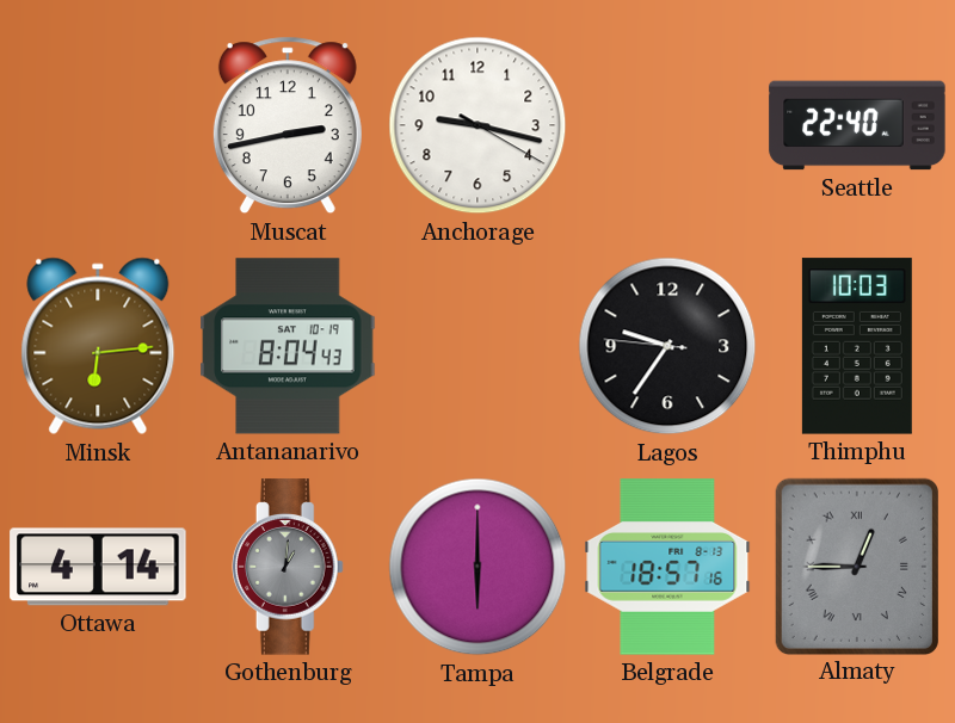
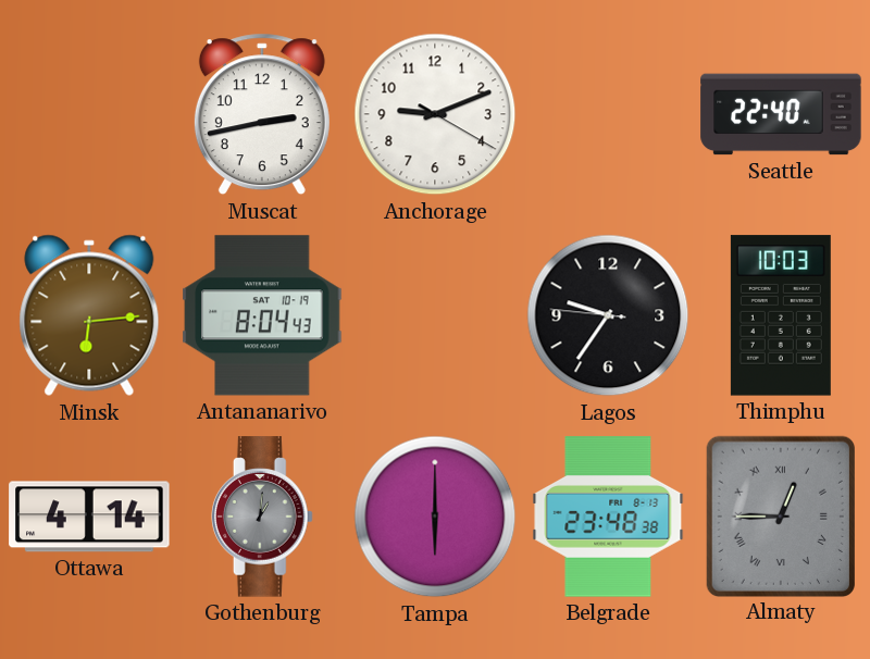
Anchorage: 9:17 -> 9:11
Belgrade: 18:57 -> 23:48
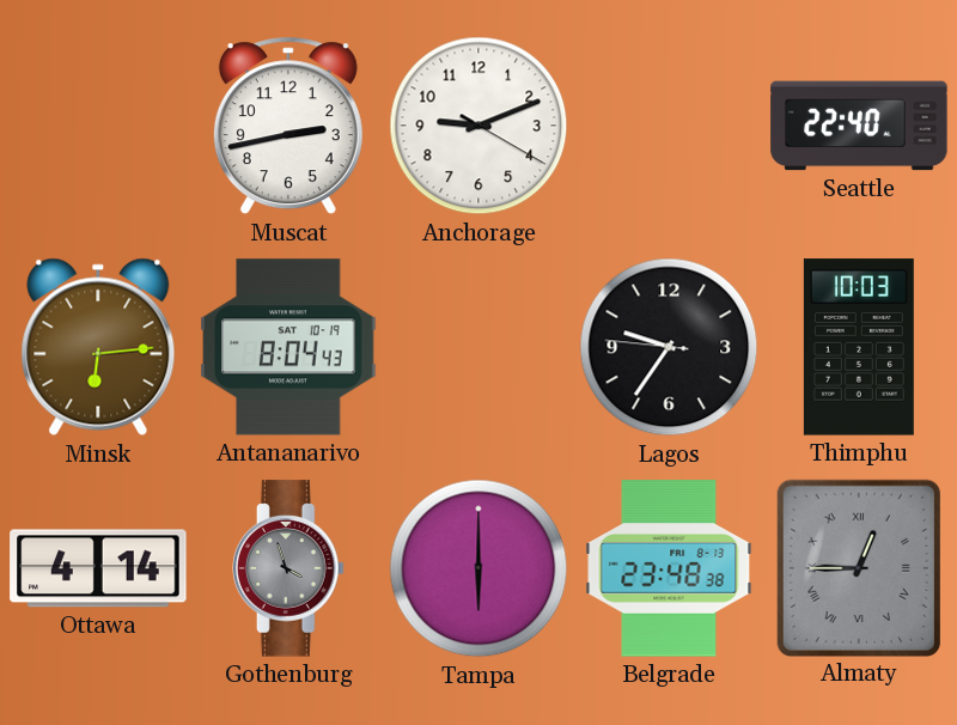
Gothenburg: 1:01 -> 3:57
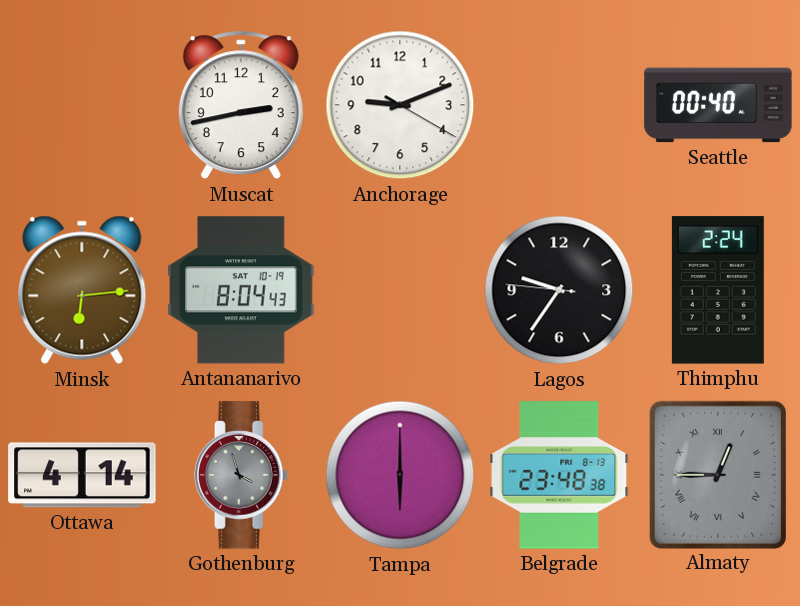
Seattle: 22:40 -> 00:40
Thimphu: 10:03 -> 2:24
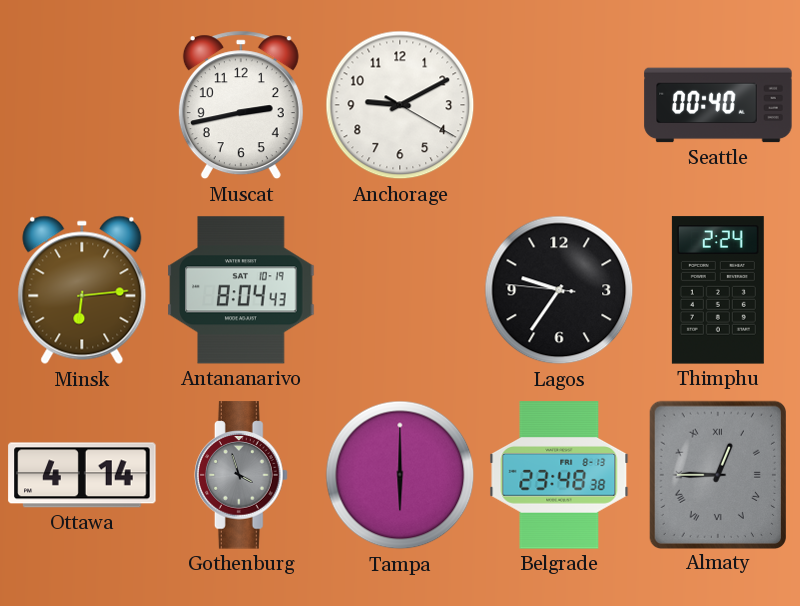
Anchorage: 9:11 -> 9:10
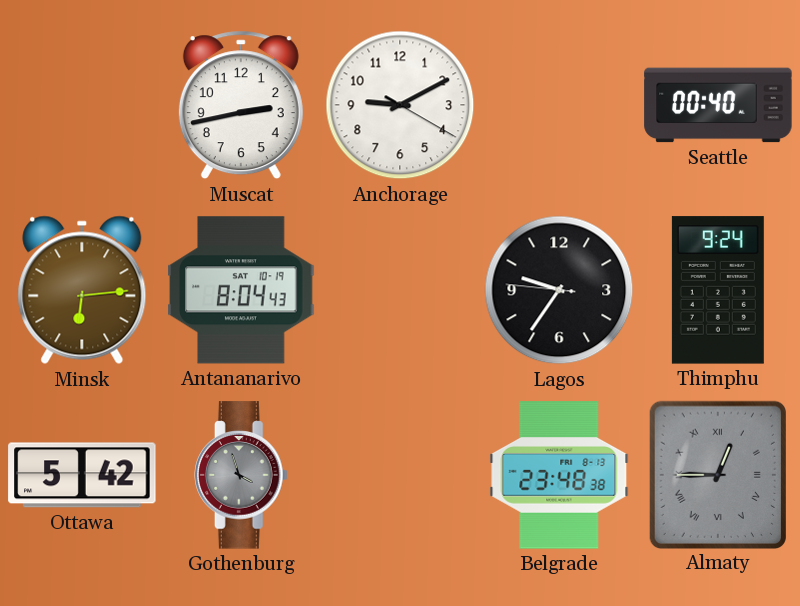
Thimphu: 2:24 -> 9:24
Ottawa: 4:14 -> 5:42
Tampa: 6:00 -> none
